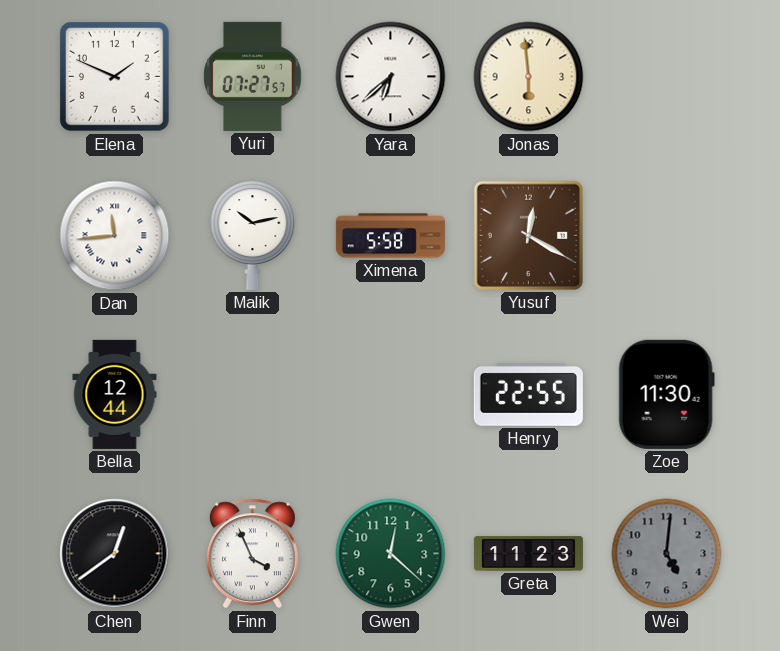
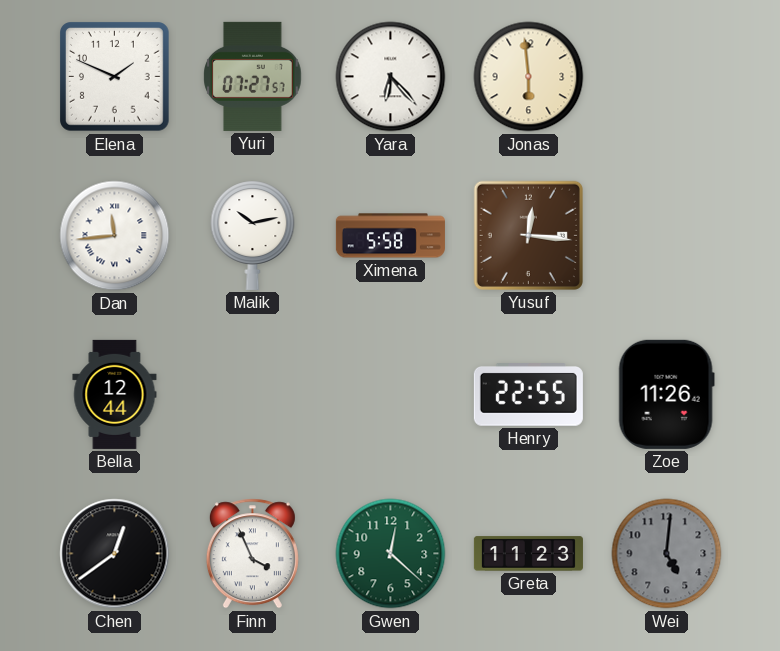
Yara: 6:38 -> 6:23
Yusuf: 12:20 -> 12:16
Zoe: 11:30 -> 11:26
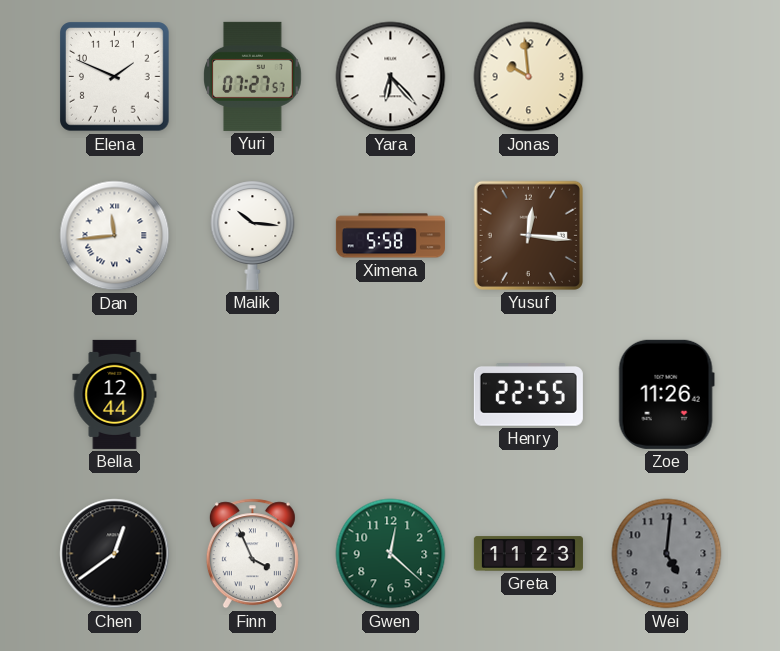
Jonas: 5:59 -> 9:59
Malik: 10:13 -> 10:16
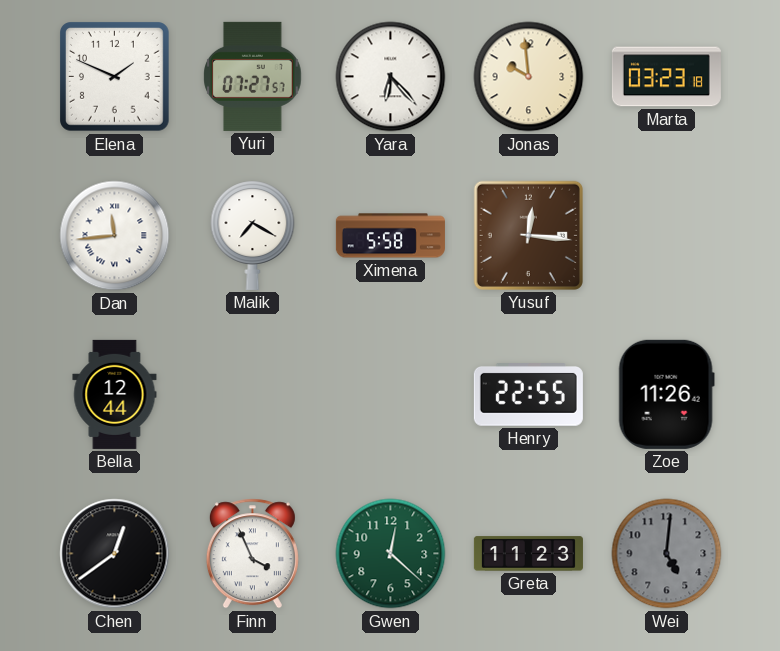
Marta: none -> 03:23
Malik: 10:16 -> 7:20
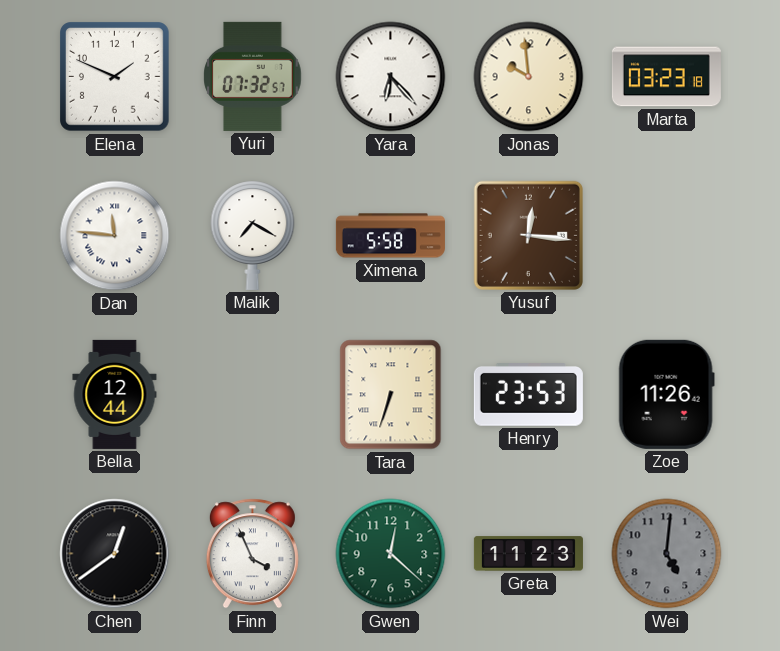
Yuri: 07:27 -> 07:32
Dan: 11:44 -> 11:46
Tara: none -> 6:33
Henry: 22:55 -> 23:53
